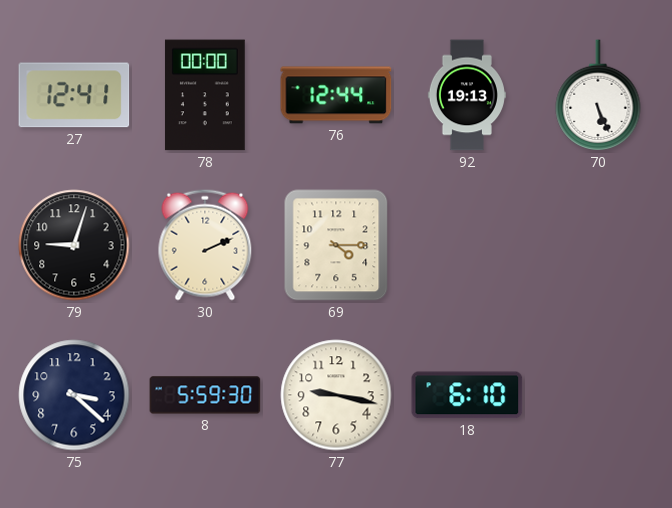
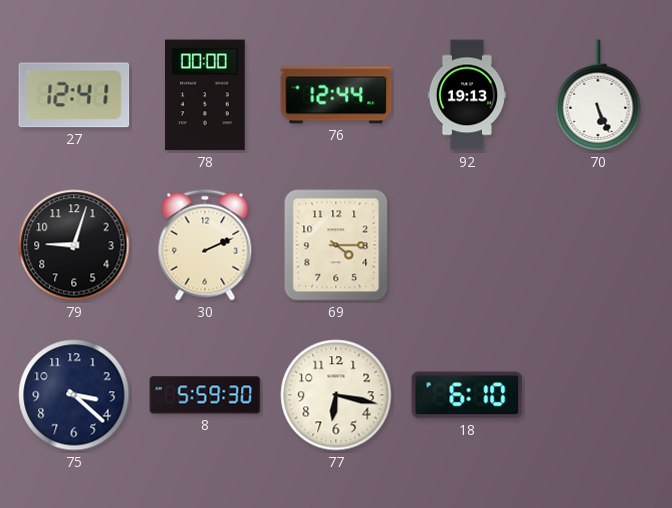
77: 9:17 -> 6:17
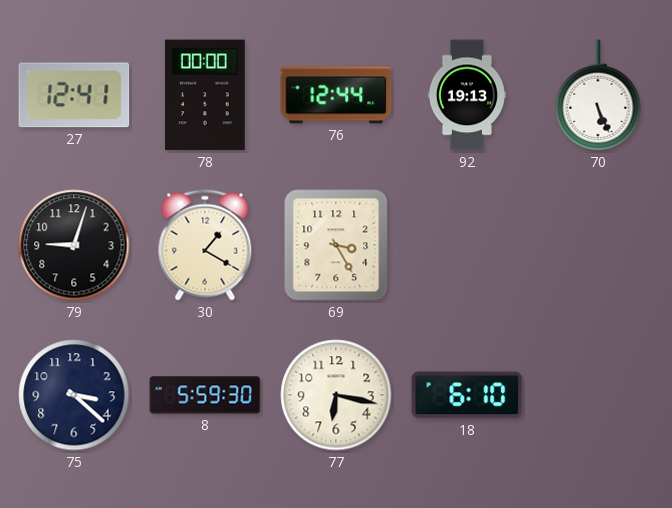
30: 2:11 -> 1:20
69: 4:15 -> 3:25
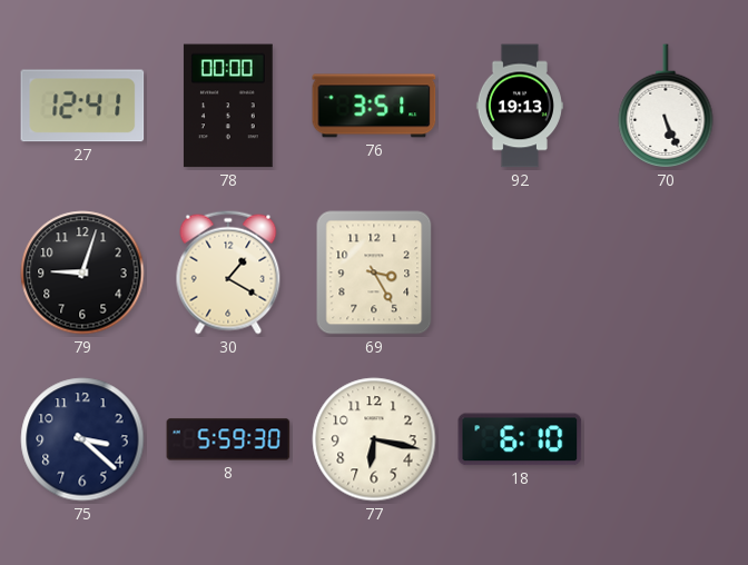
76: 12:44 -> 3:51
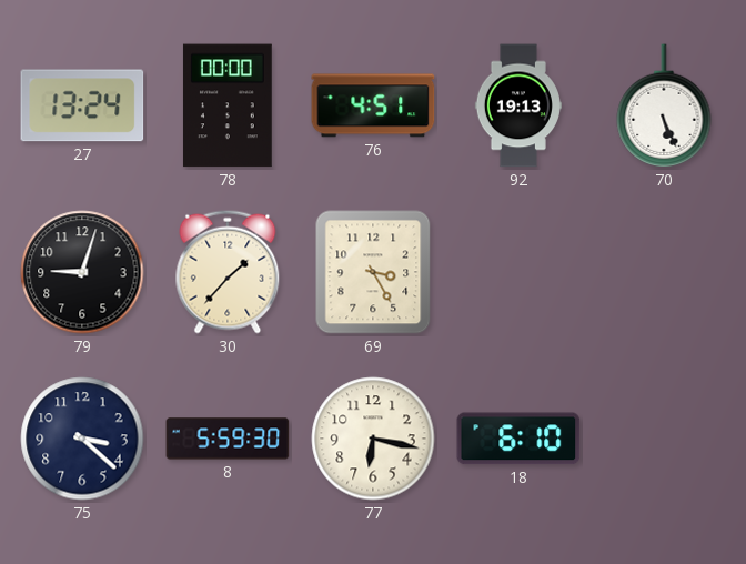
27: 12:41 -> 13:24
76: 3:51 -> 4:51
30: 1:20 -> 1:37
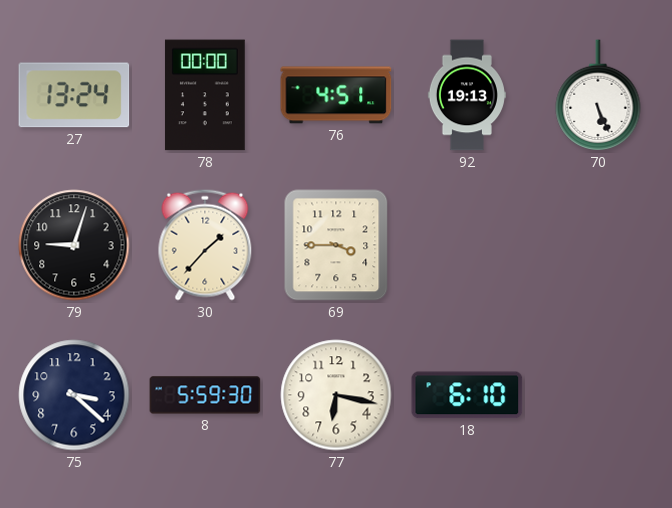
69: 3:25 -> 3:45
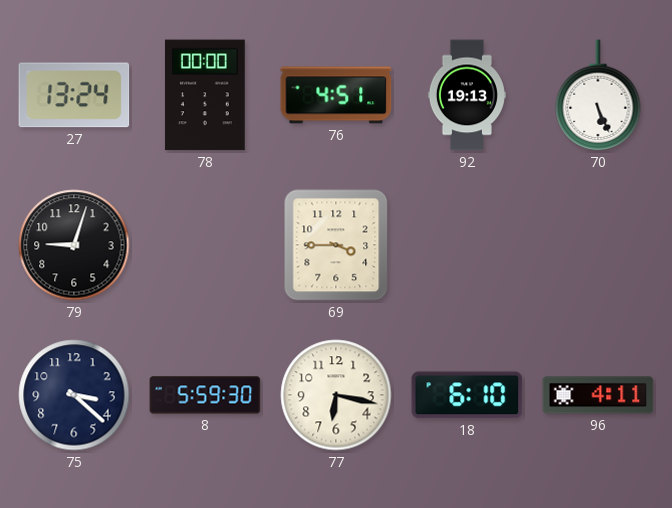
30: 1:37 -> none
96: none -> 4:11
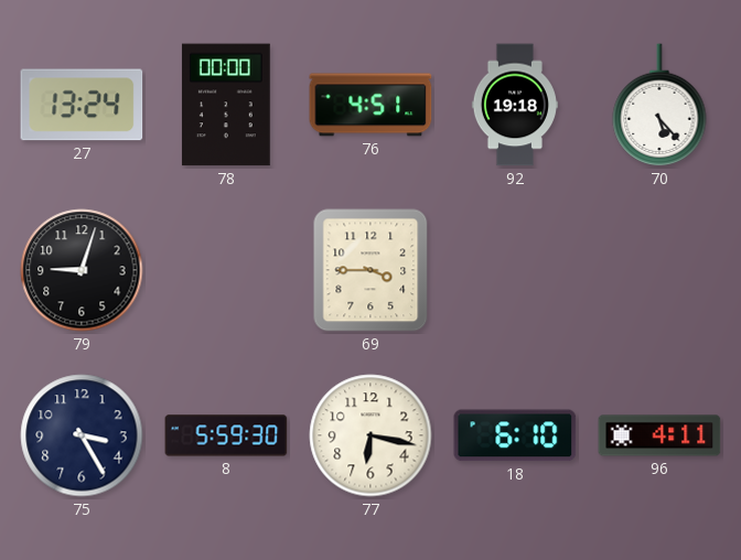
92: 19:13 -> 19:18
70: 5:26 -> 5:23
75: 3:22 -> 3:25
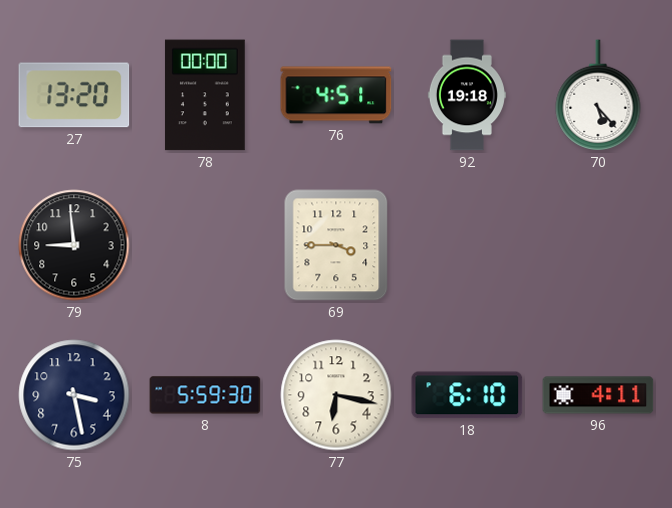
27: 13:24 -> 13:20
79: 9:03 -> 8:59
75: 3:25 -> 3:28
